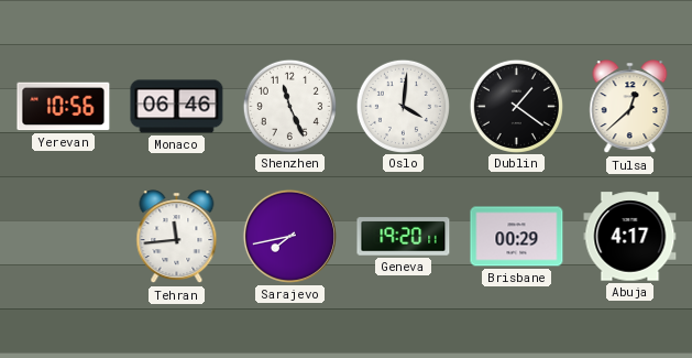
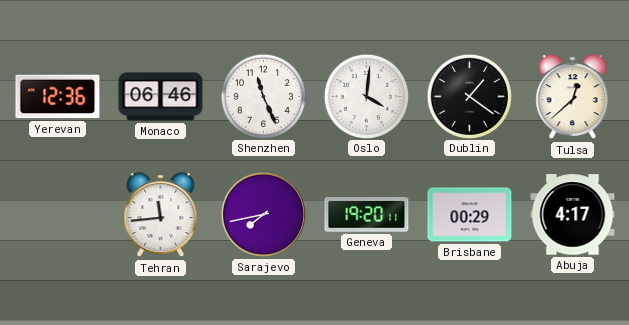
Yerevan: 10:56 -> 12:36
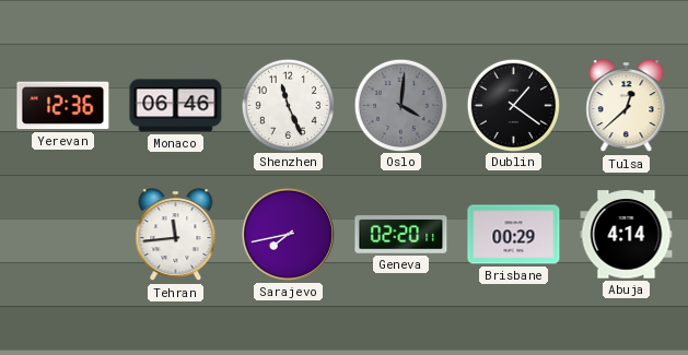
Oslo dial: white -> grey
Geneva: 19:20 -> 02:20
Abuja: 4:17 -> 4:14
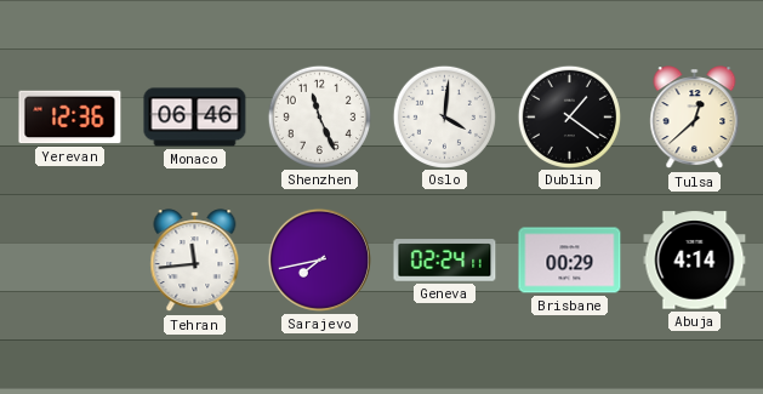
Oslo dial: grey -> white
Geneva: 02:20 -> 02:24
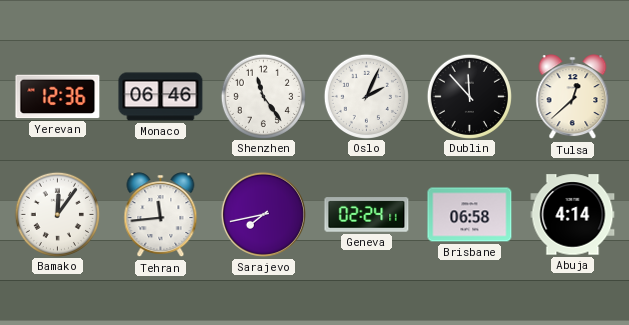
Shenzhen: 11:26 -> 11:24
Oslo: 4:01 -> 2:04
Dublin: 1:21 -> 11:53
Bamako: none -> 12:06
Brisbane: 00:29 -> 06:58
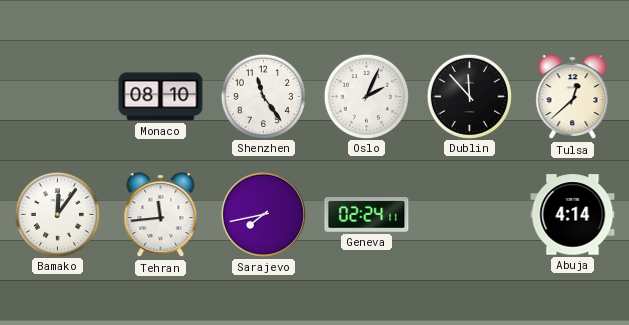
Yerevan: 12:36 -> none
Monaco: 06:46 -> 08:10
Brisbane: 06:58 -> none
